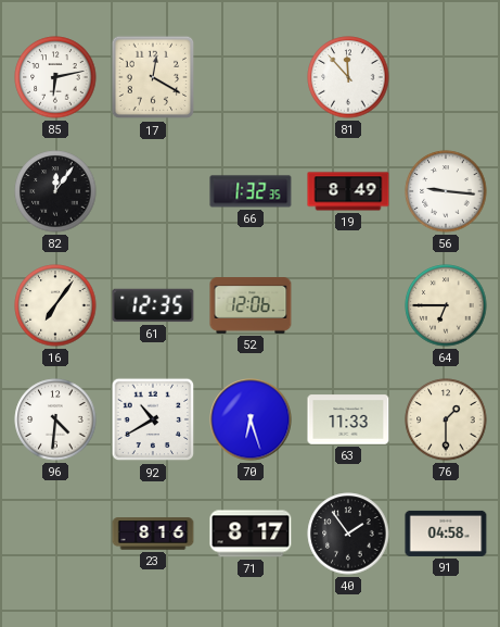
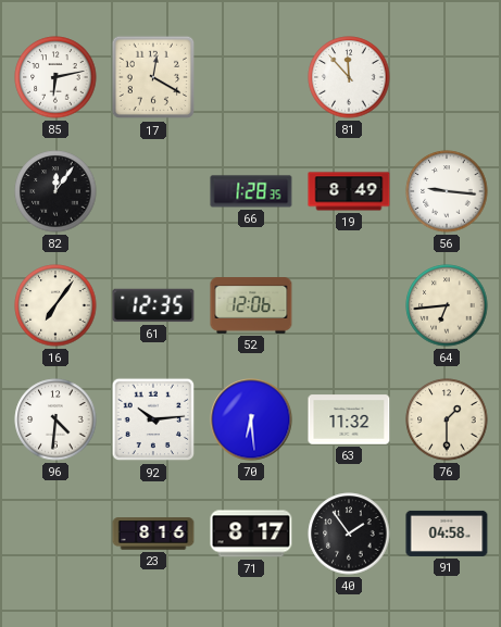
66: 1:32 -> 1:28
64: 6:45 -> 6:44
92: 10:40 -> 10:14
70: 6:27 -> 6:29
63: 11:33 -> 11:32
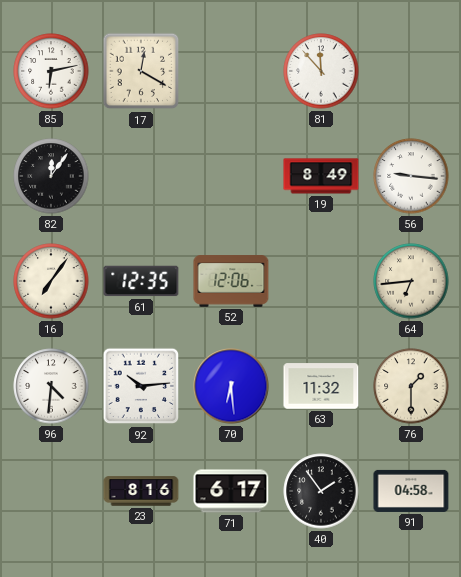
66: 1:28 -> none
71: 8:17 -> 6:17
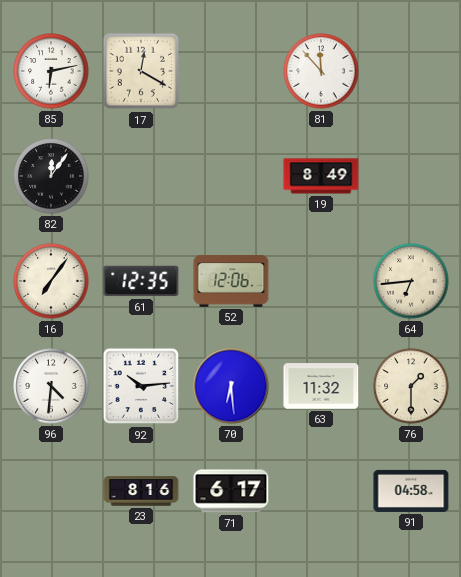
56: 9:16 -> none
40: 1:54 -> none
